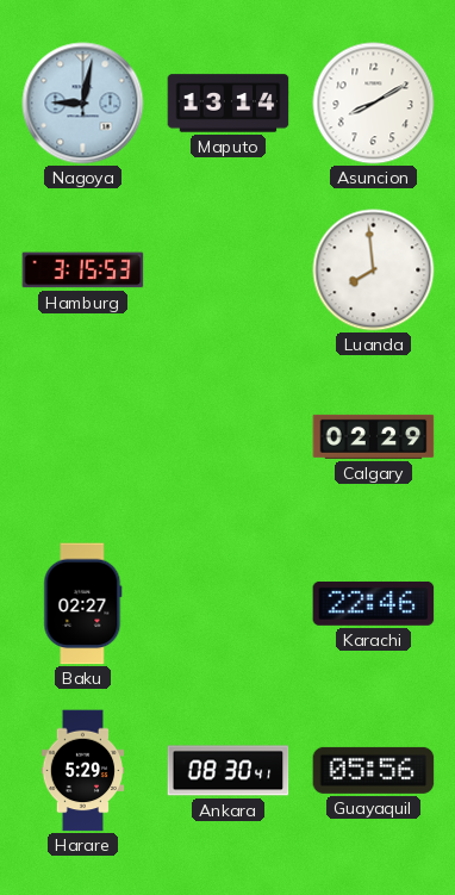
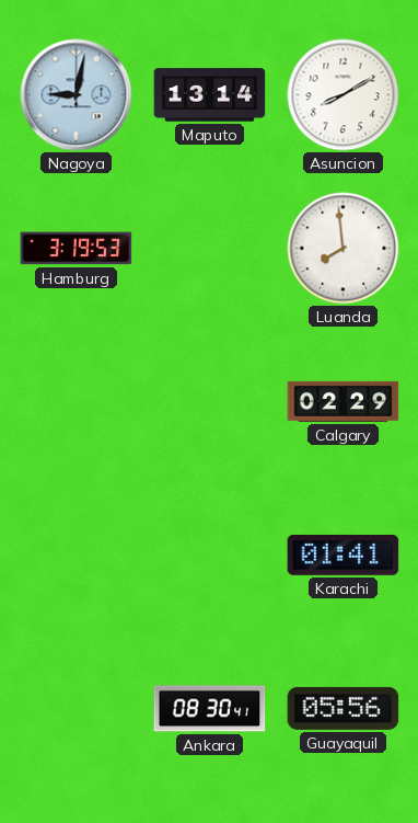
Hamburg: 3:15 -> 3:19
Baku: 02:27 -> none
Karachi: 22:46 -> 01:41
Harare: 5:29 -> none
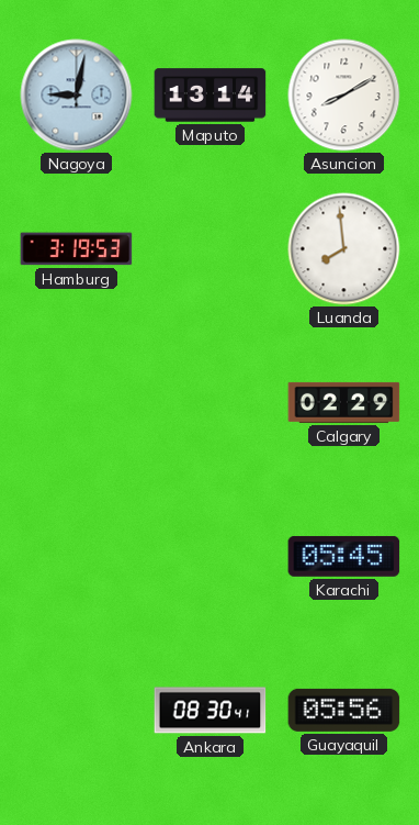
Karachi: 01:41 -> 05:45
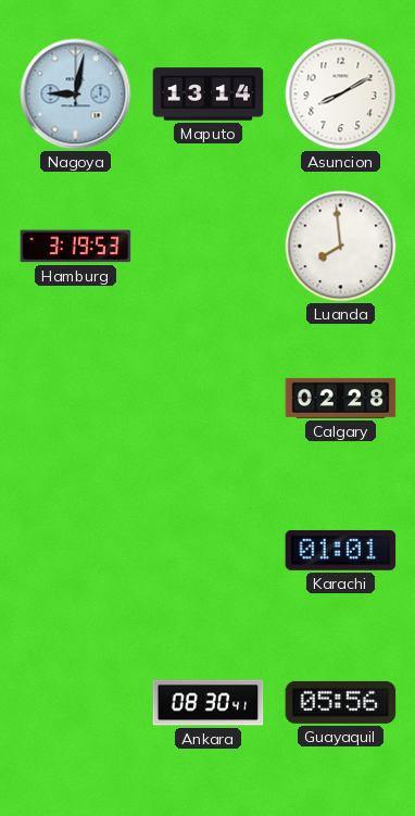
Calgary: 02:29 -> 02:28
Karachi: 05:45 -> 01:01
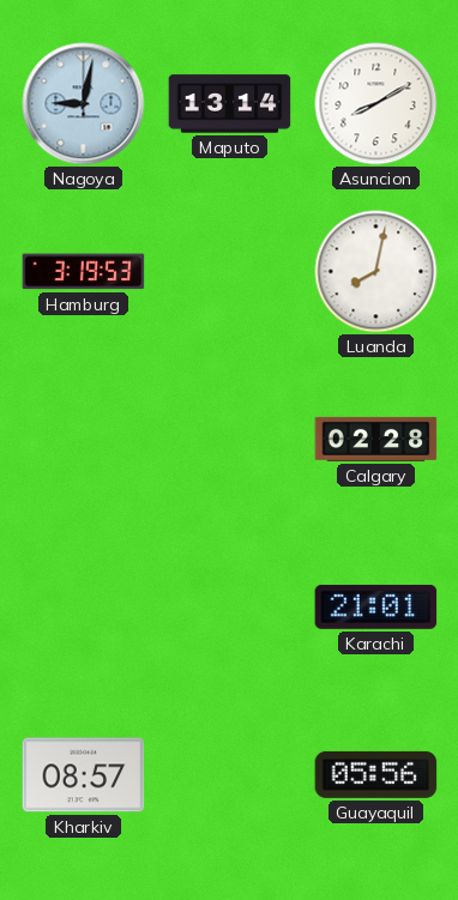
Luanda: 7:59 -> 8:02
Karachi: 01:01 -> 21:01
Kharkiv: none -> 08:57
Ankara: 08:30 -> none
